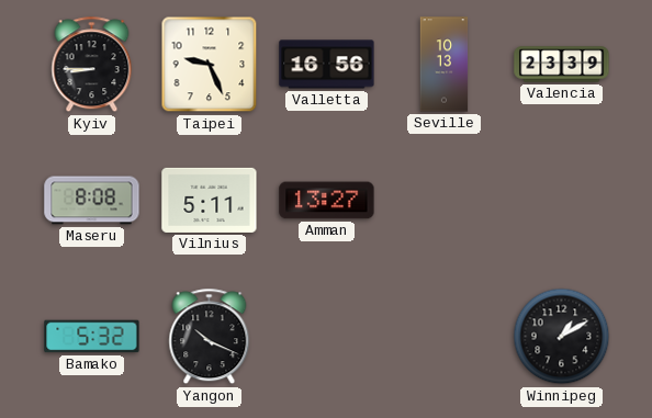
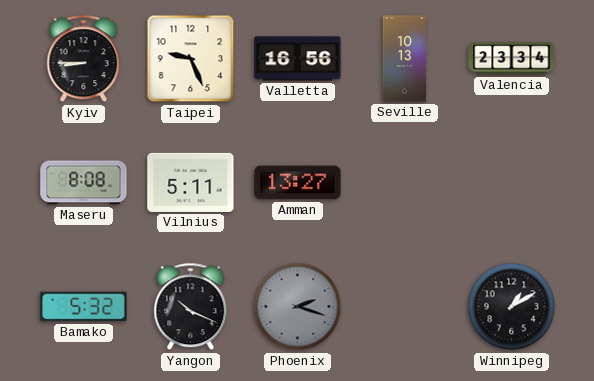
Valencia: 23:39 -> 23:34
Phoenix: none -> 2:18
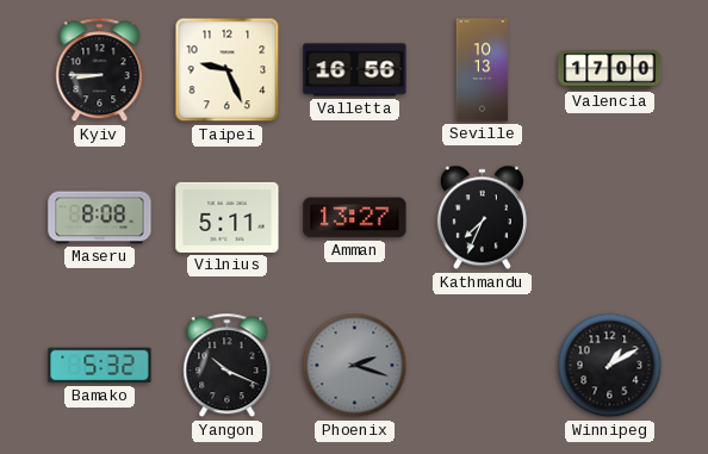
Valencia: 23:34 -> 17:00
Kathmandu: none -> 7:34
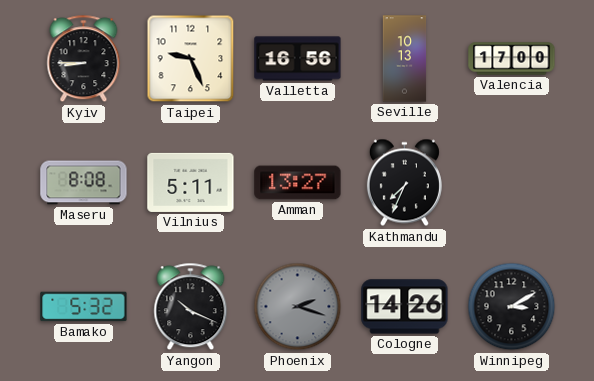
Cologne: none -> 14:26
Winnipeg: 1:10 -> 3:10
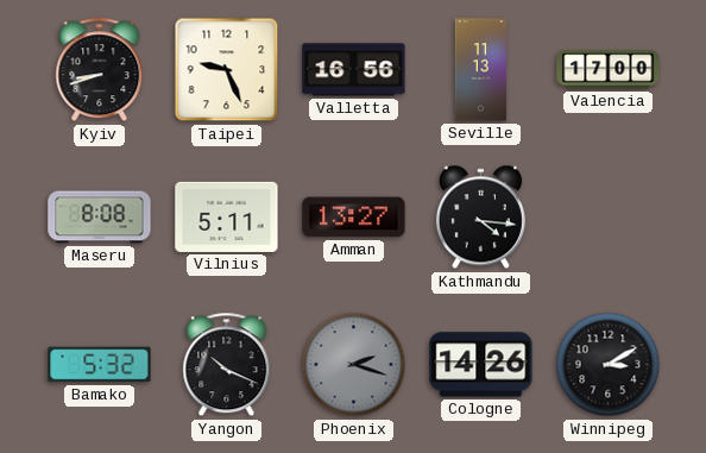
Kyiv: 8:45 -> 8:42
Seville: 10:13 -> 11:13
Kathmandu: 7:34 -> 4:16
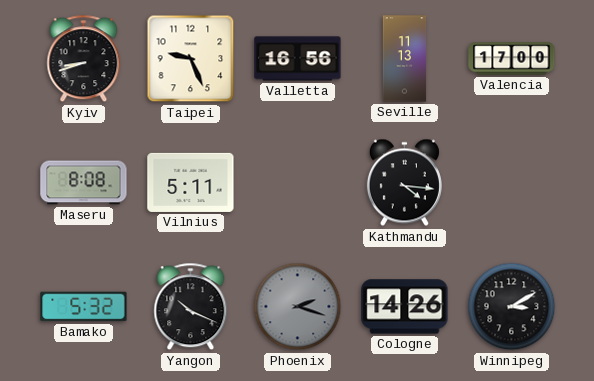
Amman: 13:27 -> none
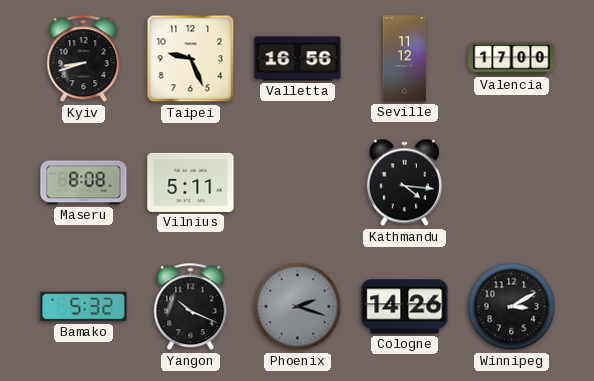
Seville: 11:13 -> 11:12
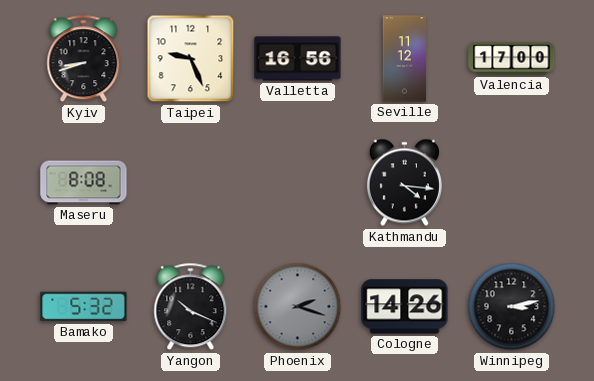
Vilnius: 5:11 -> none
Winnipeg: 3:10 -> 3:13
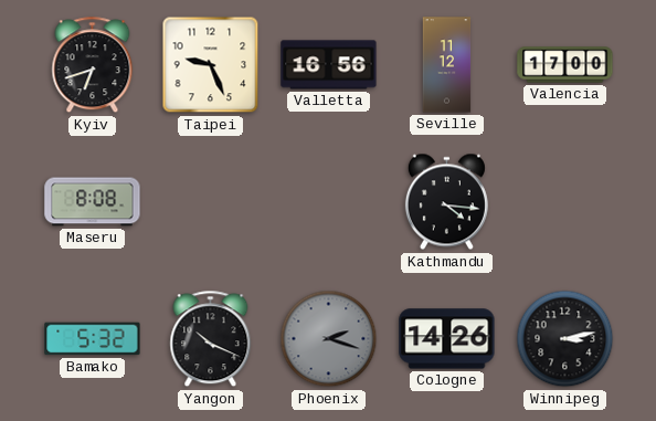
Kyiv: 8:42 -> 6:42
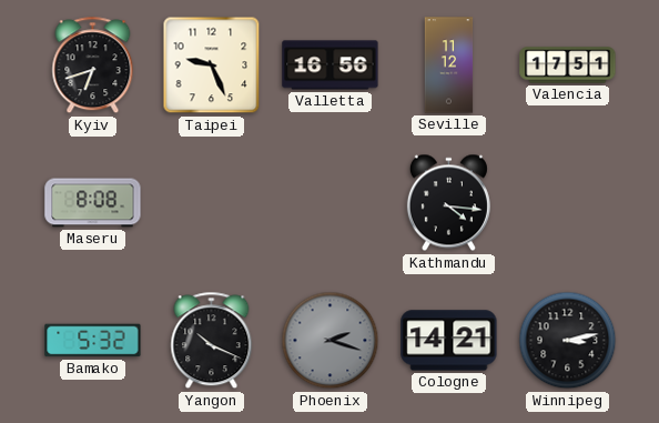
Valencia: 17:00 -> 17:51
Cologne: 14:26 -> 14:21
